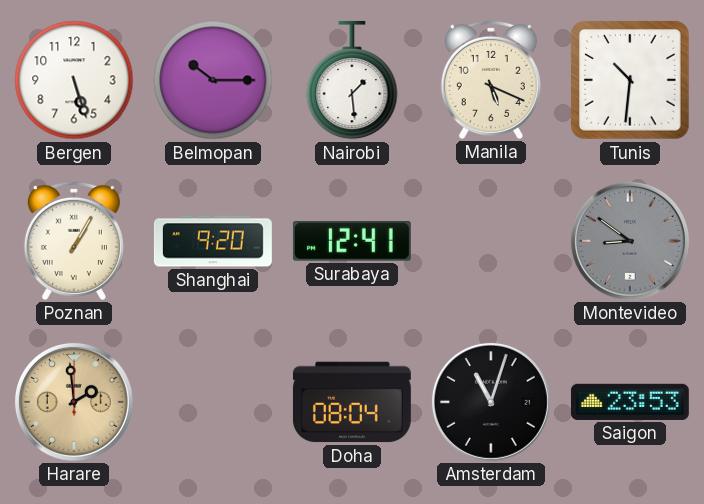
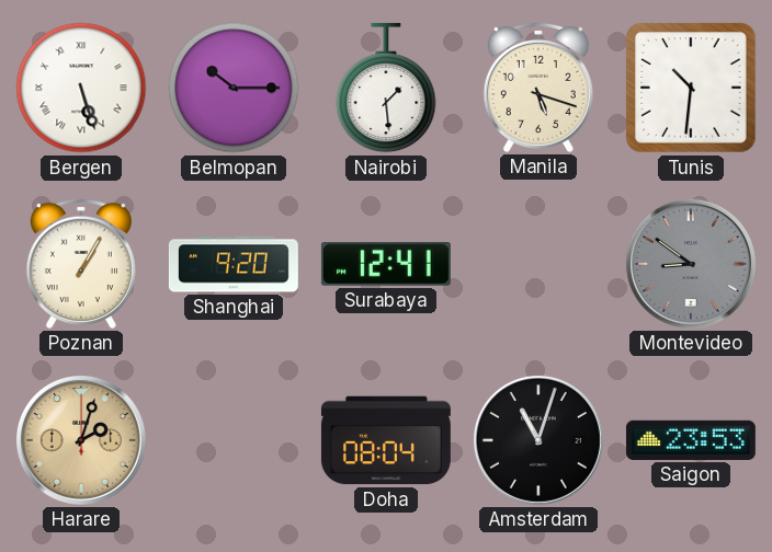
Bergen numerals: Arabic -> Roman
Manila: 5:19 -> 5:18
Harare: 1:59 -> 2:03
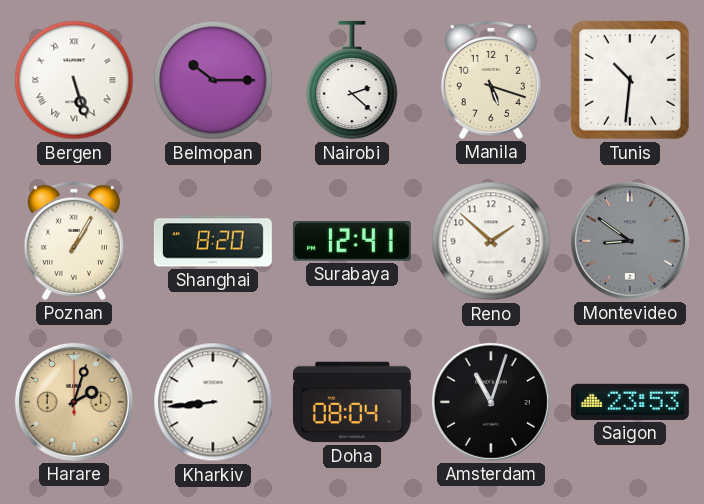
Nairobi: 1:29 -> 2:22
Shanghai: 9:20 -> 8:20
Reno: none -> 1:52
Kharkiv: none -> 8:44
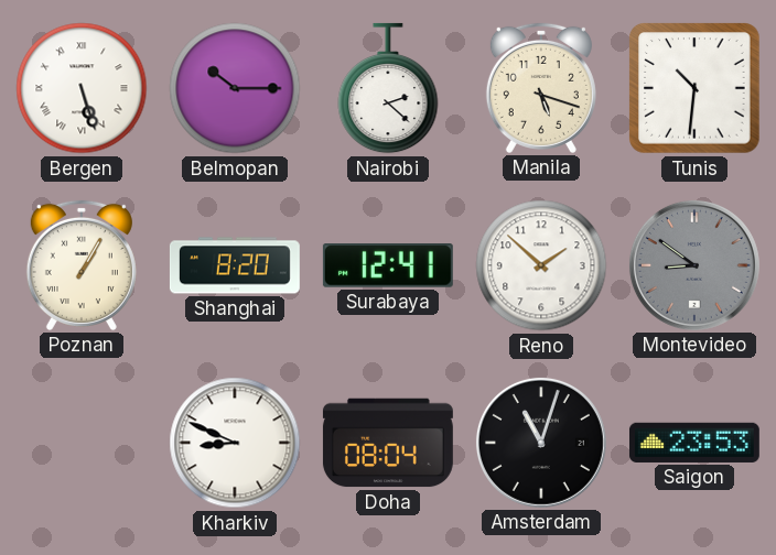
Harare: 2:03 -> none
Kharkiv: 8:44 -> 8:49
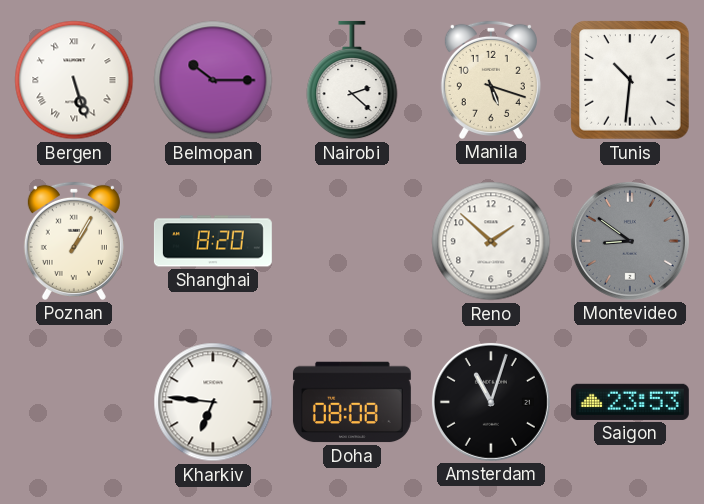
Surabaya: 12:41 -> none
Kharkiv: 8:49 -> 6:46
Doha: 08:04 -> 08:08
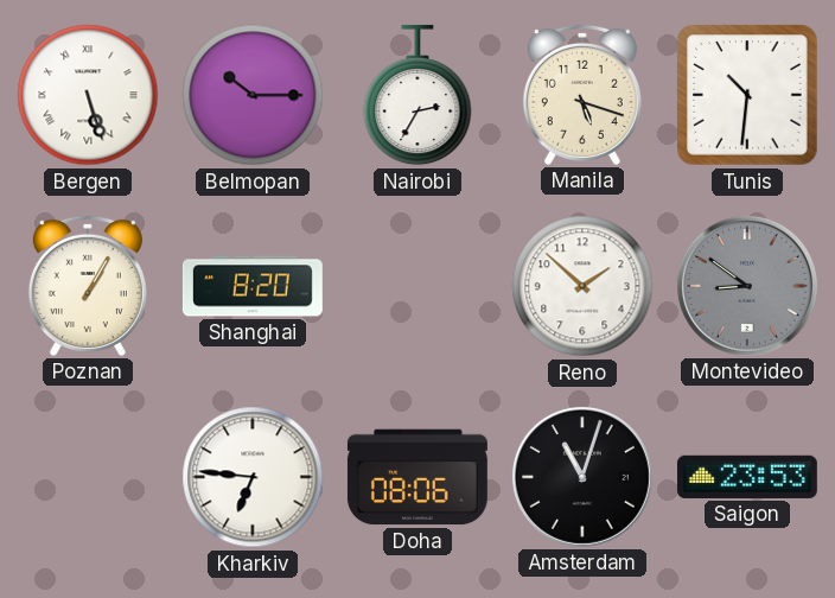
Nairobi: 2:22 -> 2:35
Doha: 08:08 -> 08:06
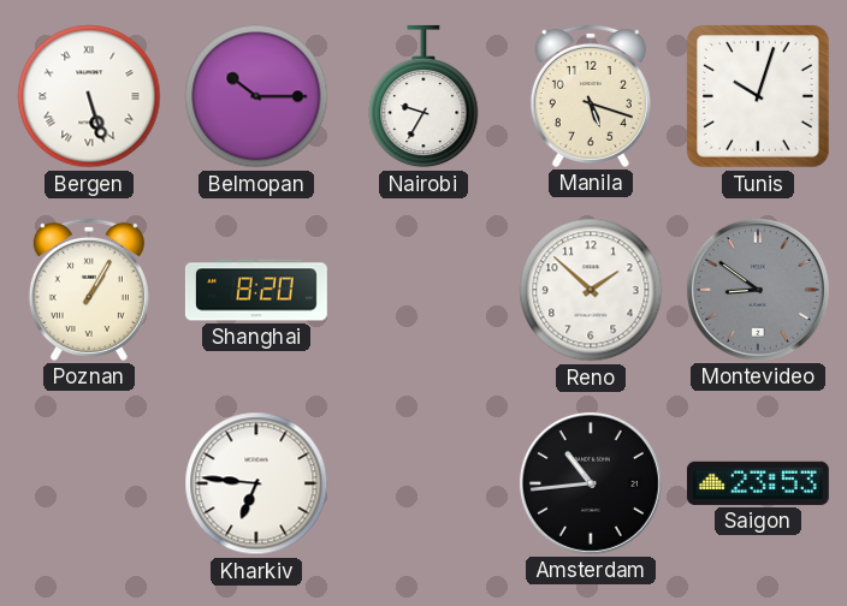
Nairobi: 2:35 -> 9:35
Tunis: 10:31 -> 10:03
Doha: 08:06 -> none
Amsterdam: 11:03 -> 10:44
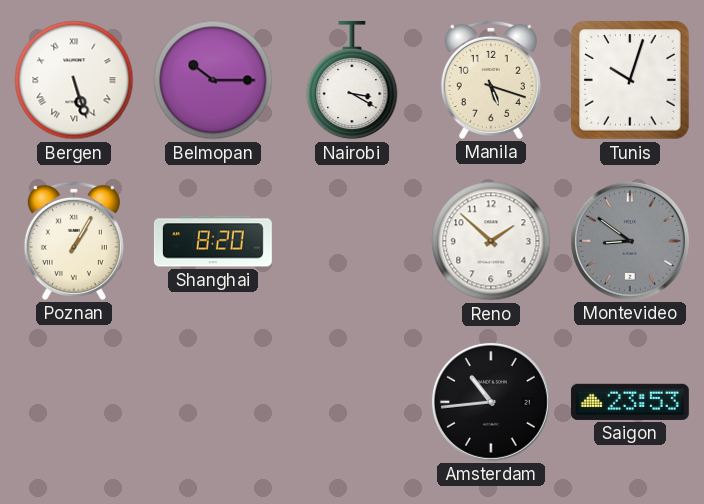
Nairobi: 9:35 -> 3:20
Kharkiv: 6:46 -> none
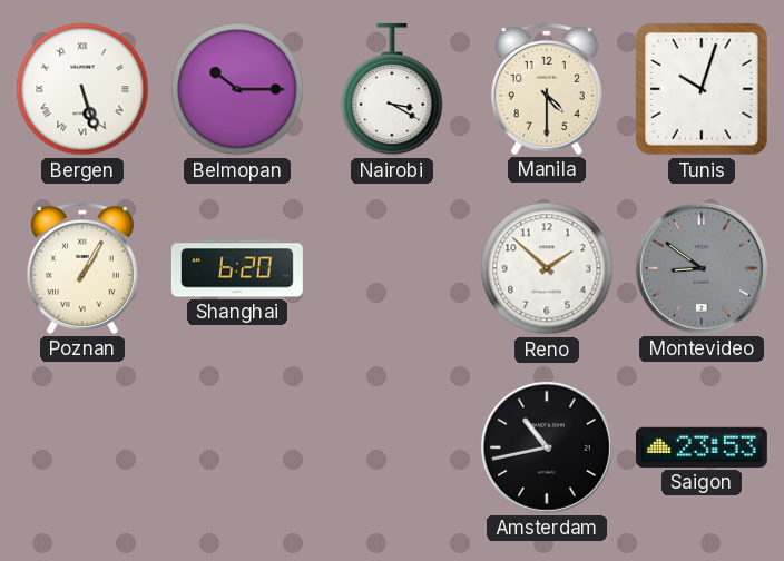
Manila: 5:18 -> 4:30
Shanghai: 8:20 -> 6:20
Amsterdam: 10:44 -> 10:43
